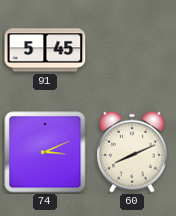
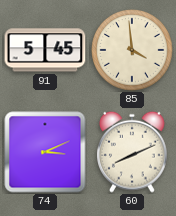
85: none -> 3:59
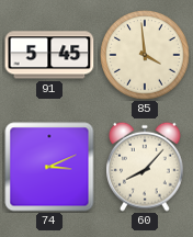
60: 8:11 -> 8:07
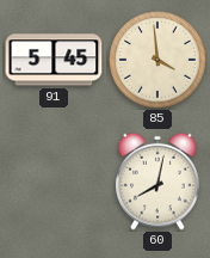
74: 3:11 -> none
60: 8:07 -> 8:02
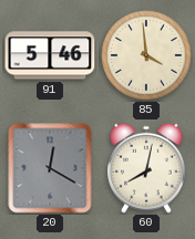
91: 5:45 -> 5:46
20: none -> 12:20
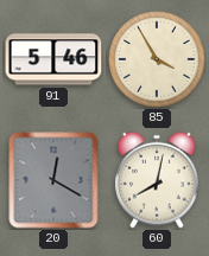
85: 3:59 -> 3:55
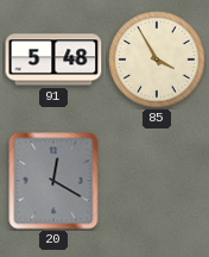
91: 5:46 -> 5:48
60: 8:02 -> none
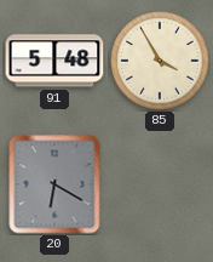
20: 12:20 -> 6:20
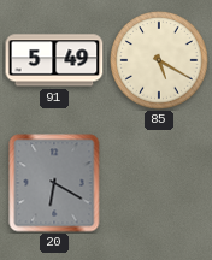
91: 5:48 -> 5:49
85: 3:55 -> 5:20
